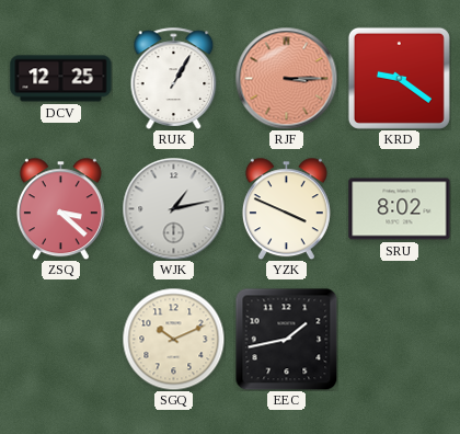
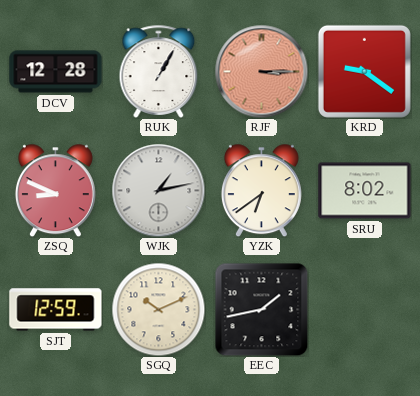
DCV: 12:25 -> 12:28
ZSQ: 3:22 -> 8:49
YZK: 3:49 -> 6:39
SJT: none -> 12:59
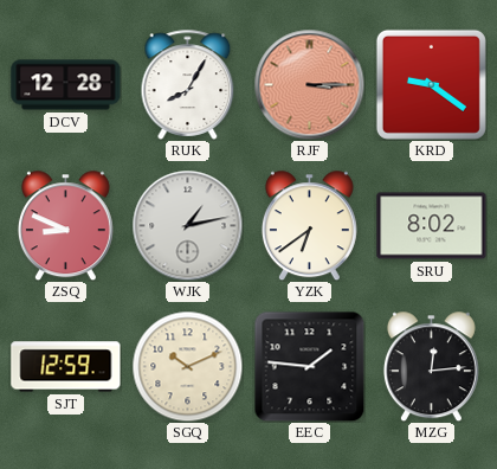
RUK: 1:05 -> 8:05
EEC: 1:43 -> 1:46
MZG: none -> 12:14
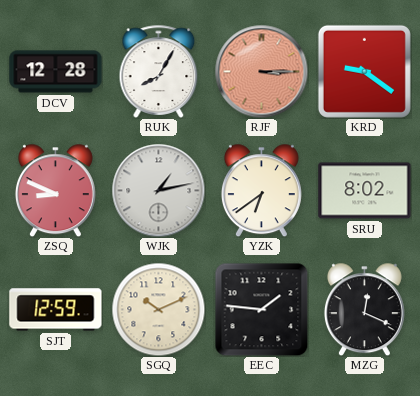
MZG: 12:14 -> 12:19
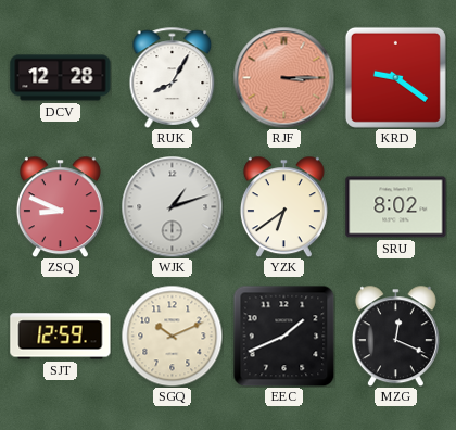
WJK: 1:13 -> 1:12
EEC: 1:46 -> 1:41
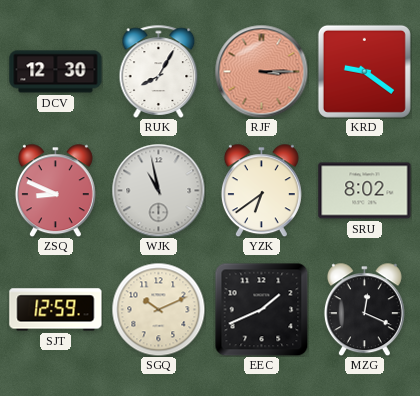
DCV: 12:28 -> 12:30
WJK: 1:12 -> 10:58
